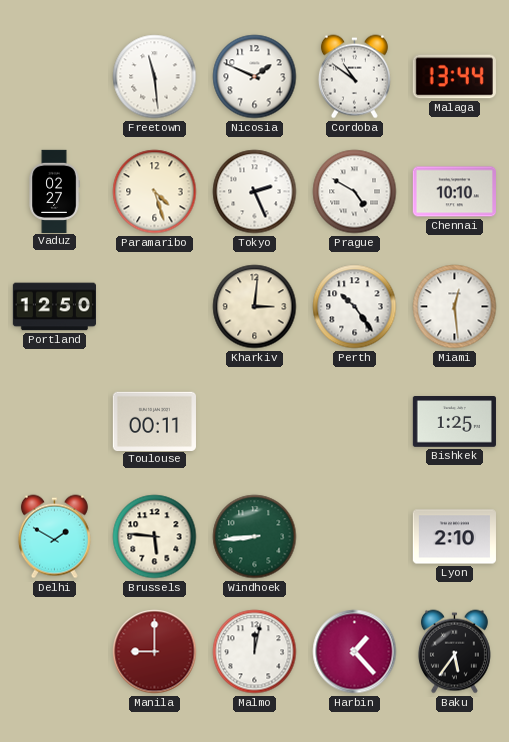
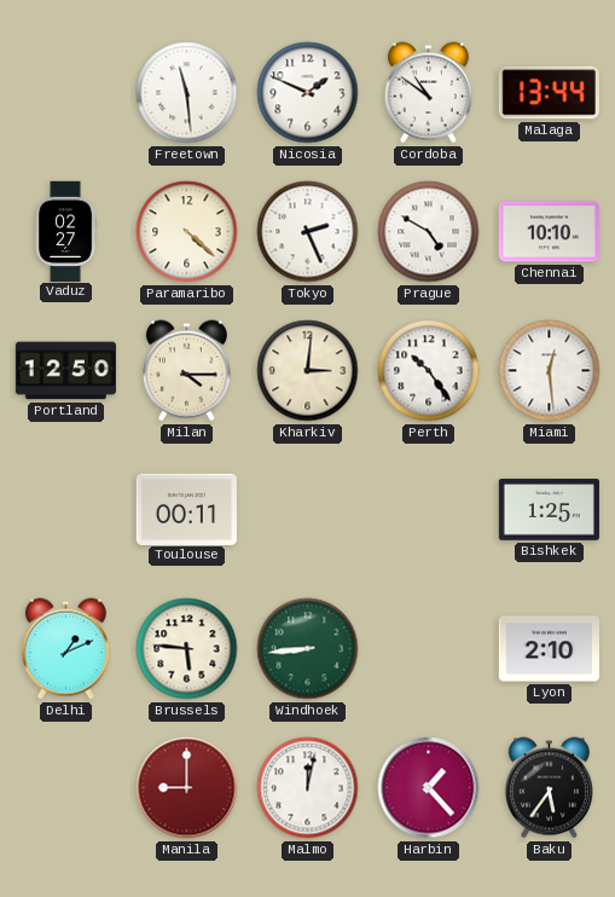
Paramaribo: 4:27 -> 4:22
Milan: none -> 4:15
Delhi: 1:50 -> 1:11
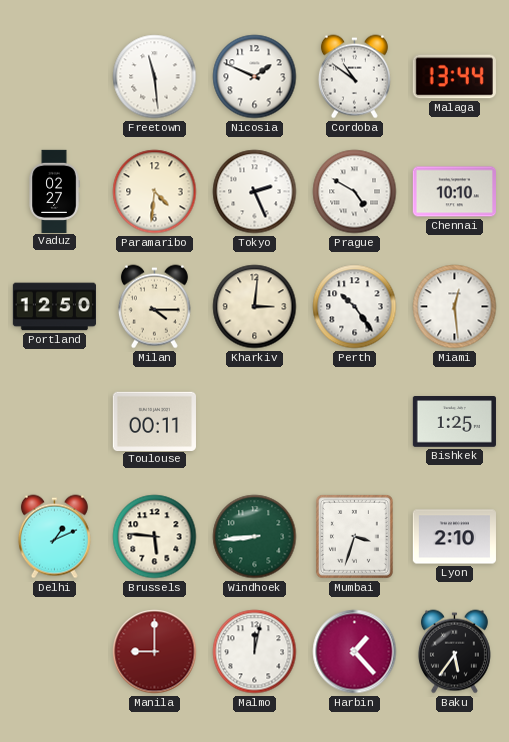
Paramaribo: 4:22 -> 4:31
Mumbai: none -> 3:33
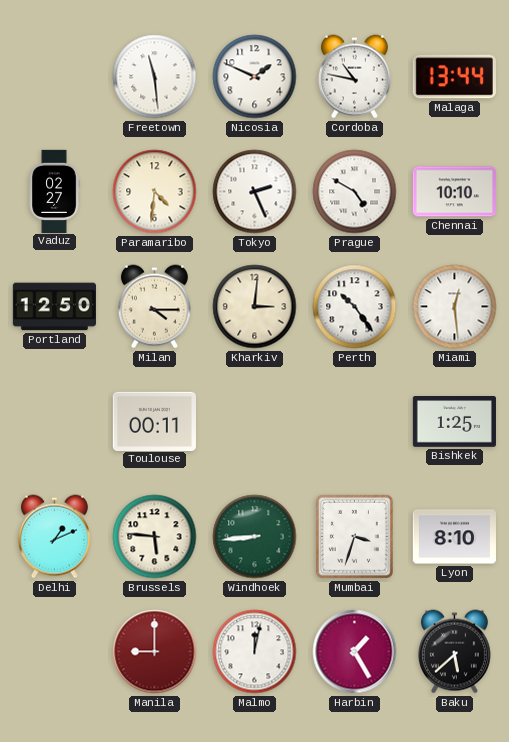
Cordoba: 10:51 -> 10:47
Lyon: 2:10 -> 8:10
Harbin: 1:23 -> 1:25
Baku: 5:36 -> 5:38
